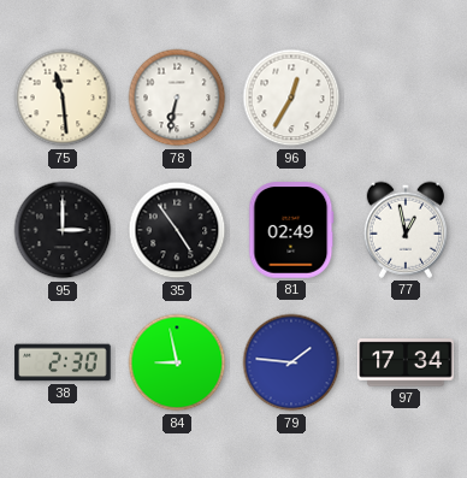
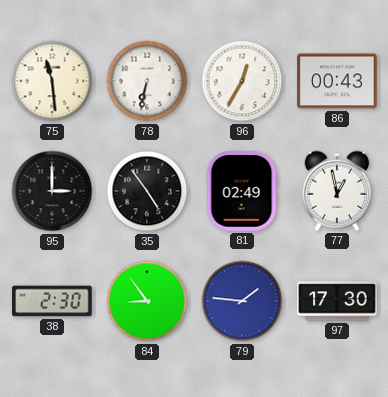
86: none -> 00:43
84: 8:58 -> 8:54
97: 17:34 -> 17:30
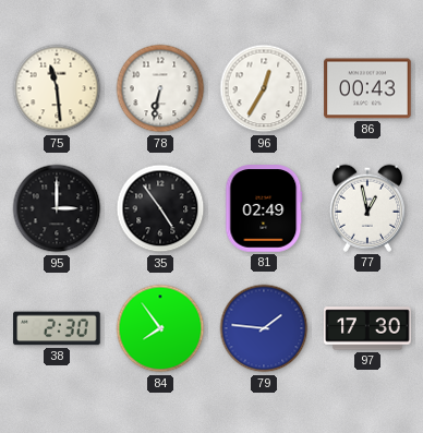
84: 8:54 -> 7:54
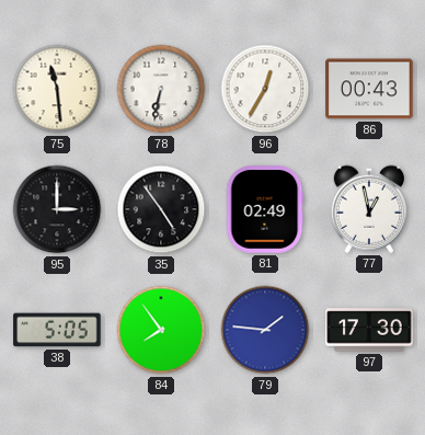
38: 2:30 -> 5:05
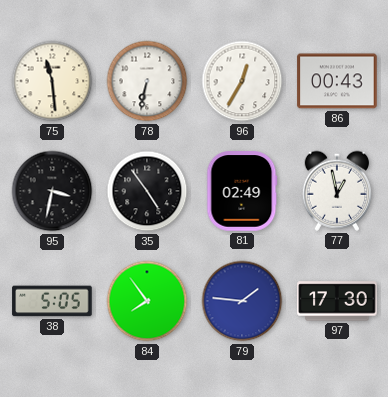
95: 3:00 -> 3:32
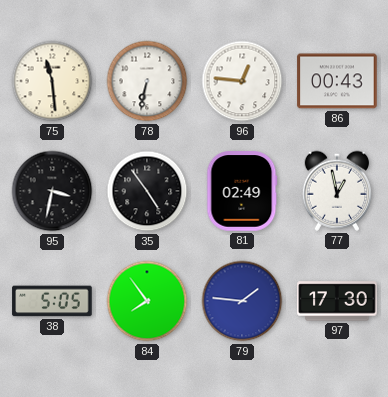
96: 12:35 -> 12:46
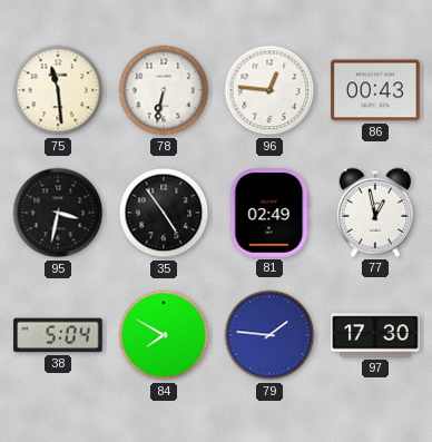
38: 5:05 -> 5:04
84: 7:54 -> 7:50
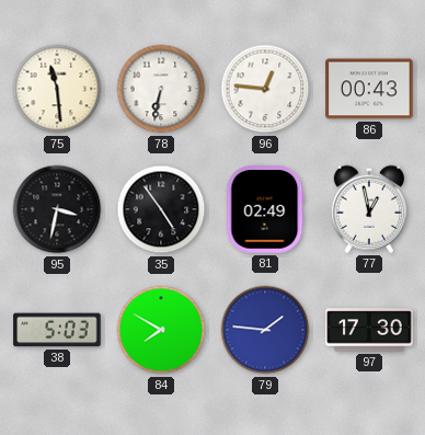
38: 5:04 -> 5:03
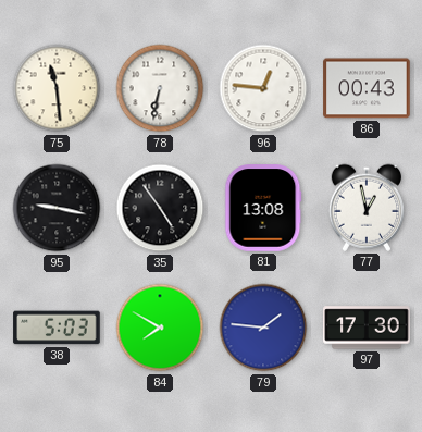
95: 3:32 -> 9:17
81: 02:49 -> 13:08
